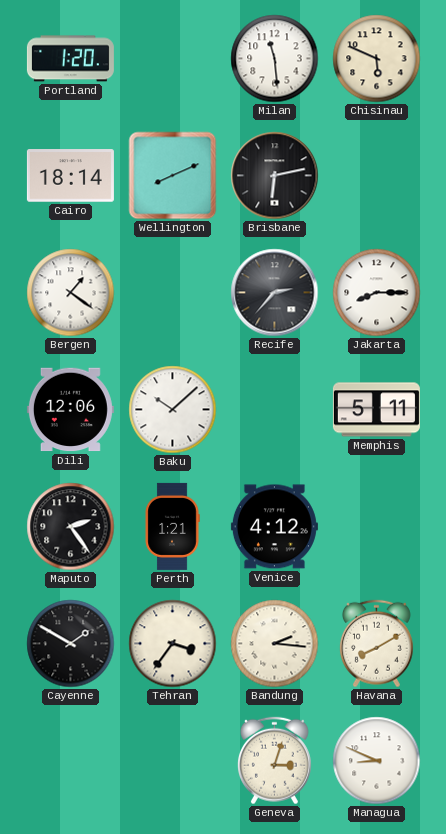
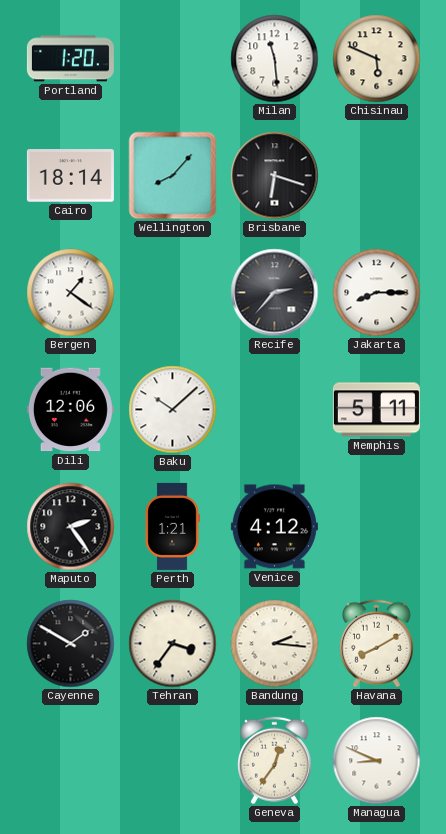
Wellington: 8:11 -> 8:07
Brisbane: 6:13 -> 6:18
Geneva: 3:03 -> 12:36
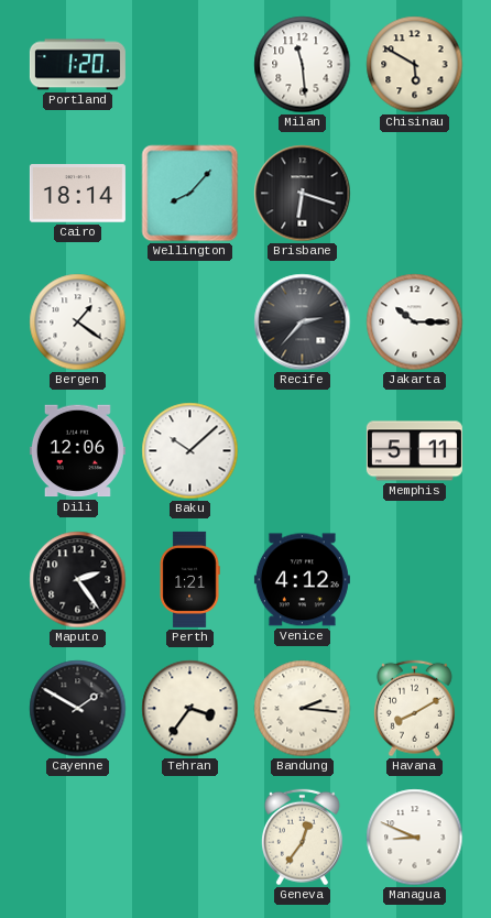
Chisinau: 5:49 -> 5:50
Jakarta: 8:15 -> 10:15
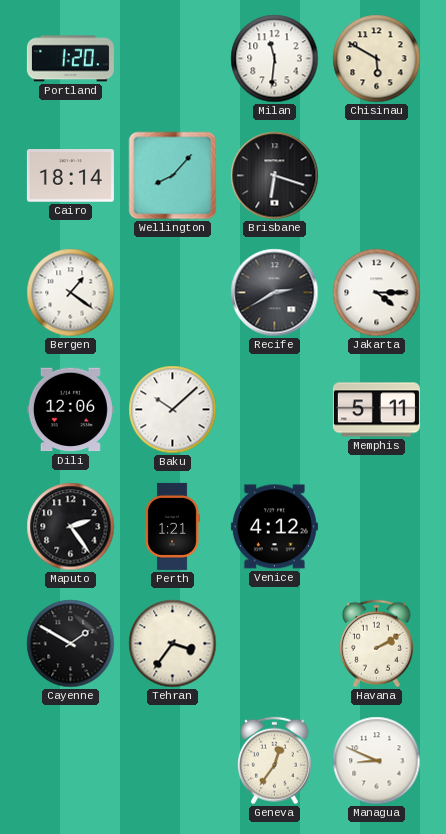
Milan: 11:29 -> 11:31
Recife: 2:37 -> 2:40
Jakarta: 10:15 -> 4:15
Bandung: 2:16 -> none
Havana: 8:10 -> 2:10
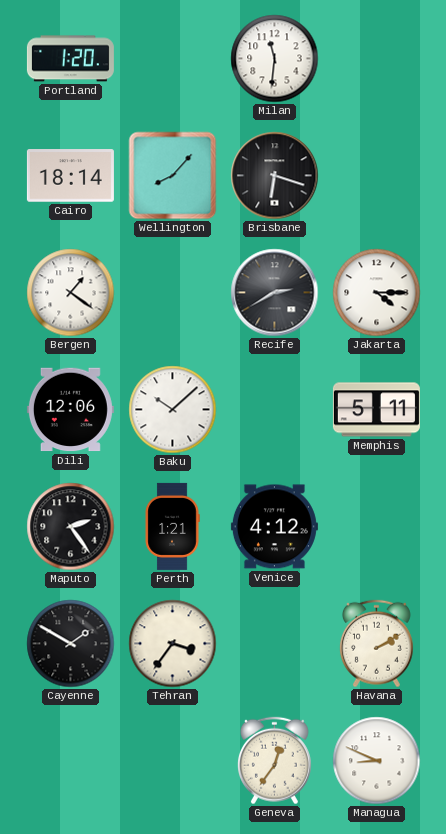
Chisinau: 5:50 -> none
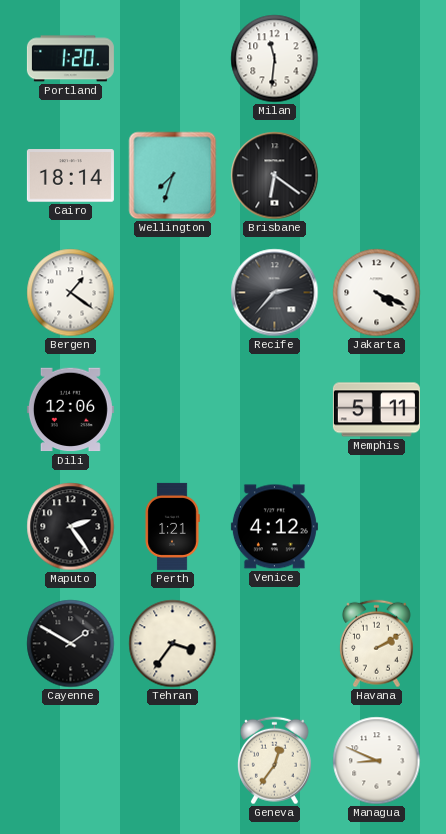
Wellington: 8:07 -> 7:33
Brisbane: 6:18 -> 6:21
Recife: 2:40 -> 2:37
Jakarta: 4:15 -> 4:19
Baku: 10:08 -> none
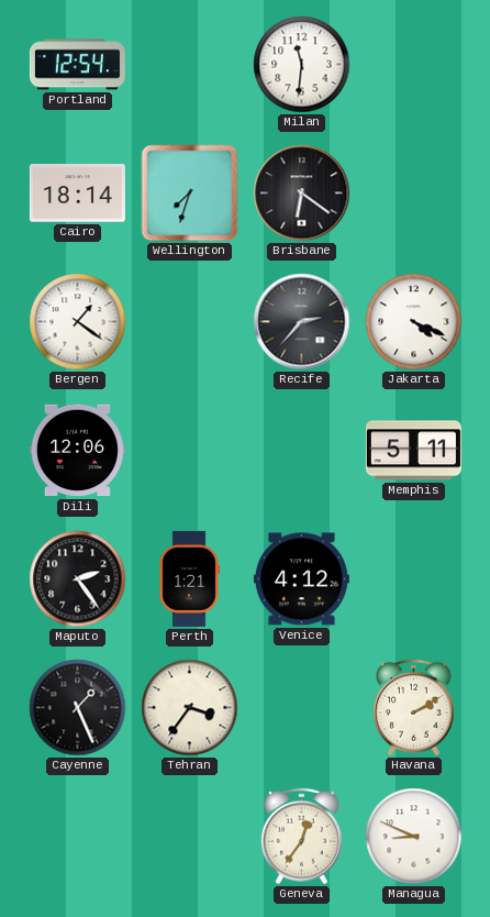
Portland: 1:20 -> 12:54
Cayenne: 1:50 -> 1:26
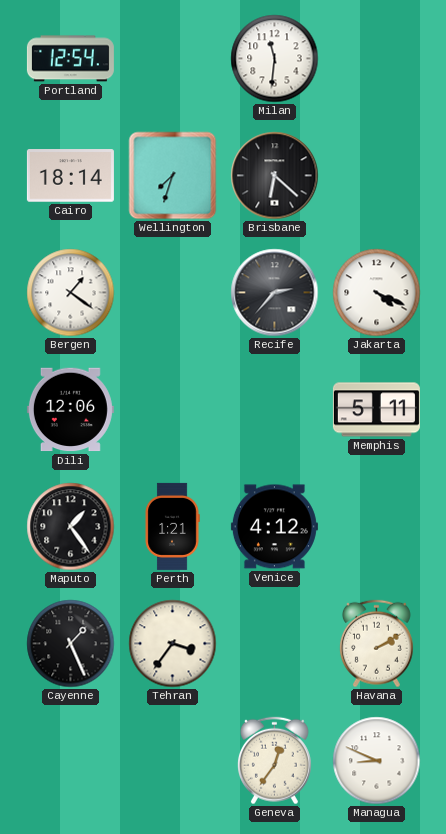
Brisbane: 6:21 -> 6:22
Maputo: 2:24 -> 1:24
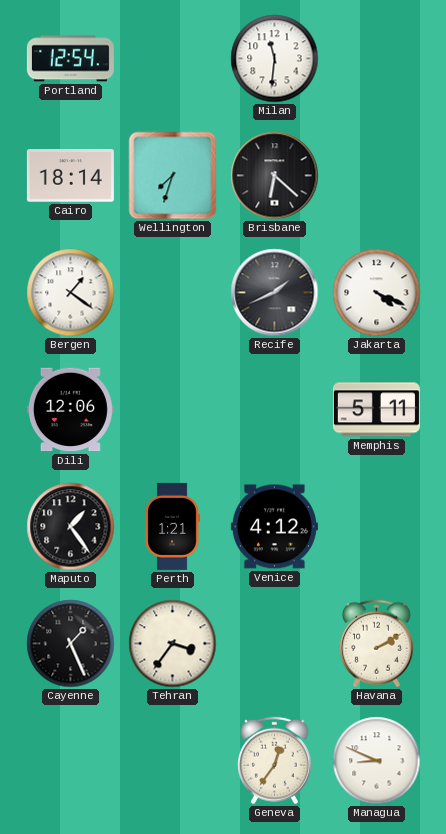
Recife: 2:37 -> 1:41
